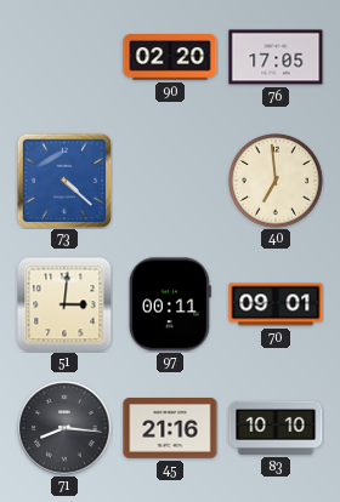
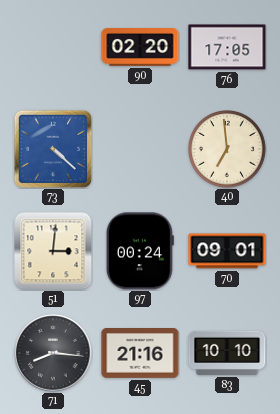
97: 00:11 -> 00:24
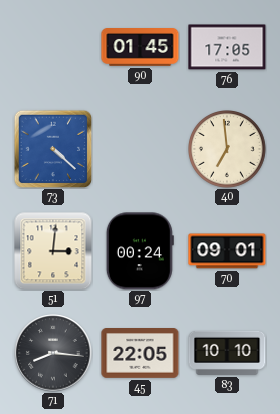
90: 02:20 -> 01:45
45: 21:16 -> 22:05
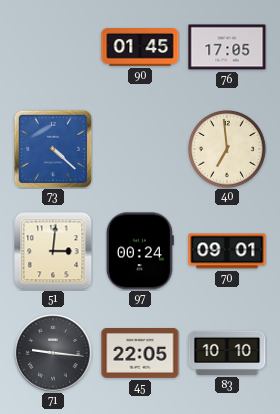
71: 8:16 -> 9:16
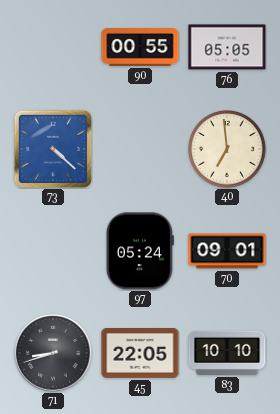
90: 01:45 -> 00:55
76: 17:05 -> 05:05
51: 3:01 -> none
97: 00:24 -> 05:24
71: 9:16 -> 8:42
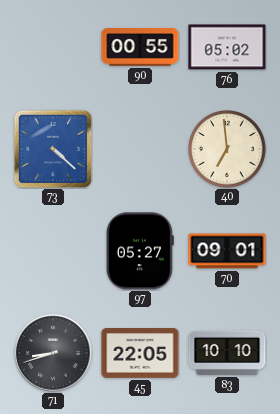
76: 05:05 -> 05:02
97: 05:24 -> 05:27
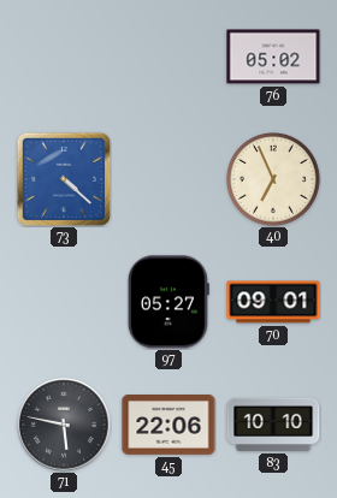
90: 00:55 -> none
40: 6:59 -> 6:56
71: 8:42 -> 5:47
45: 22:05 -> 22:06
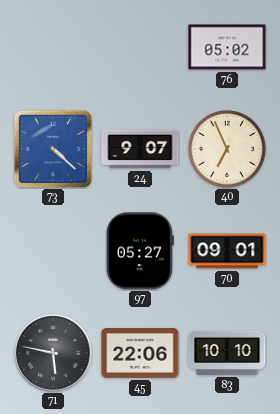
24: none -> 9:07
